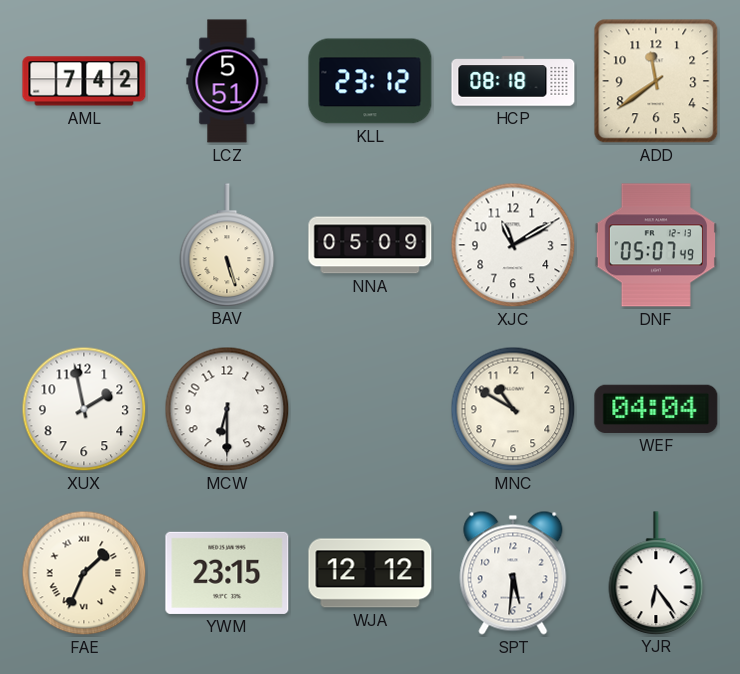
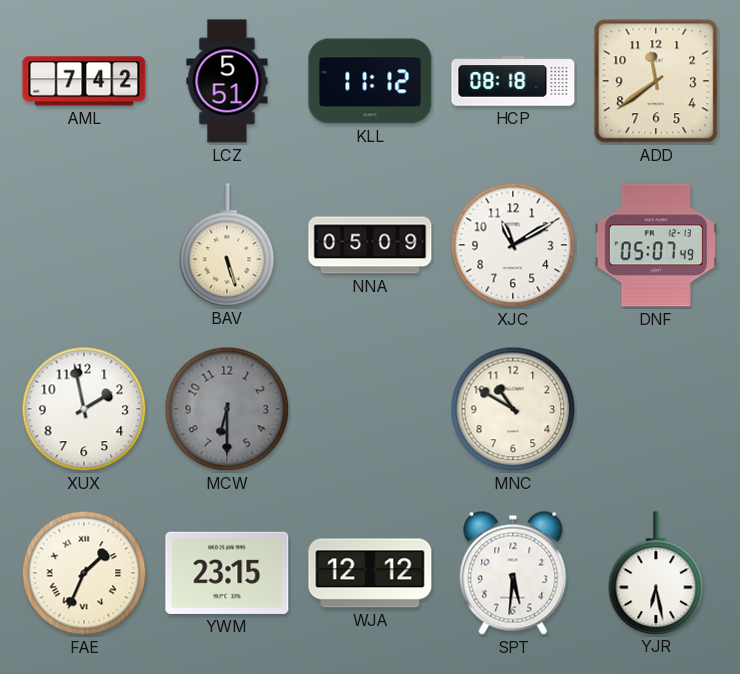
KLL: 23:12 -> 11:12
MCW dial: white -> grey
WEF: 04:04 -> none
YJR: 6:24 -> 6:28
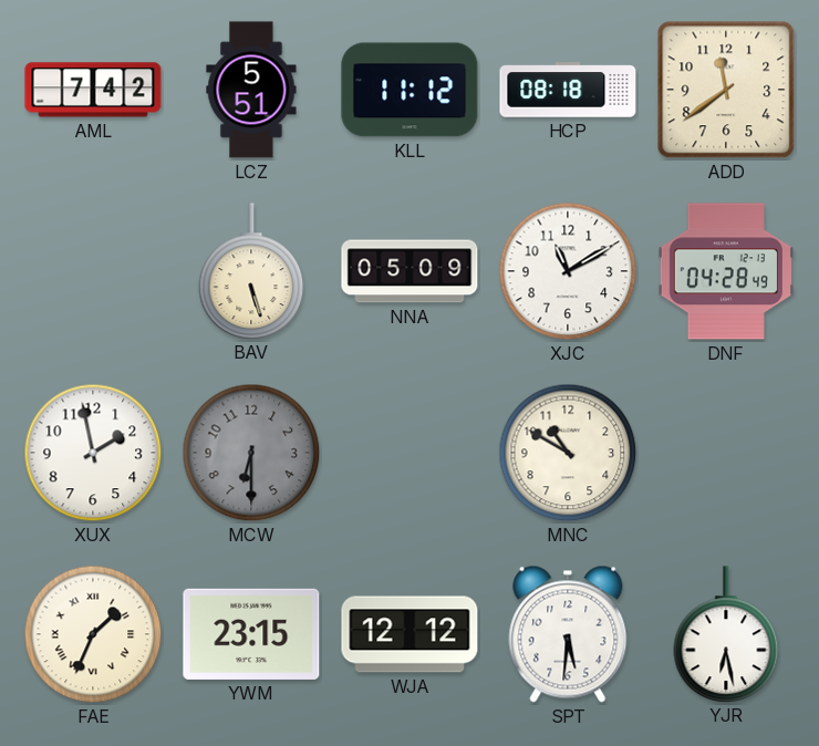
DNF: 05:07 -> 04:28
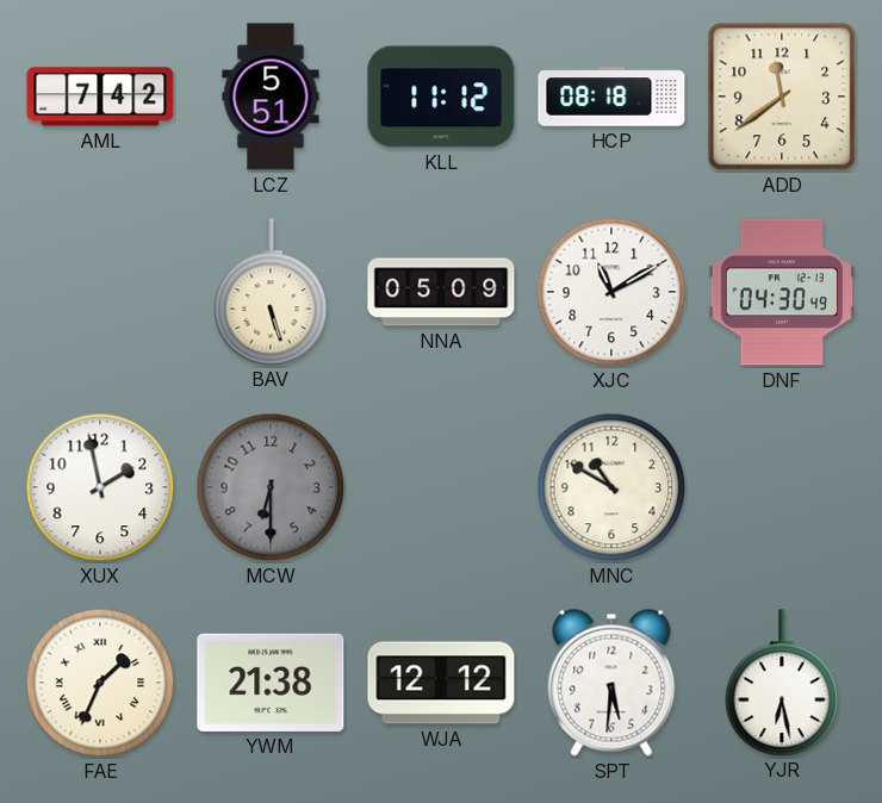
DNF: 04:28 -> 04:30
YWM: 23:15 -> 21:38
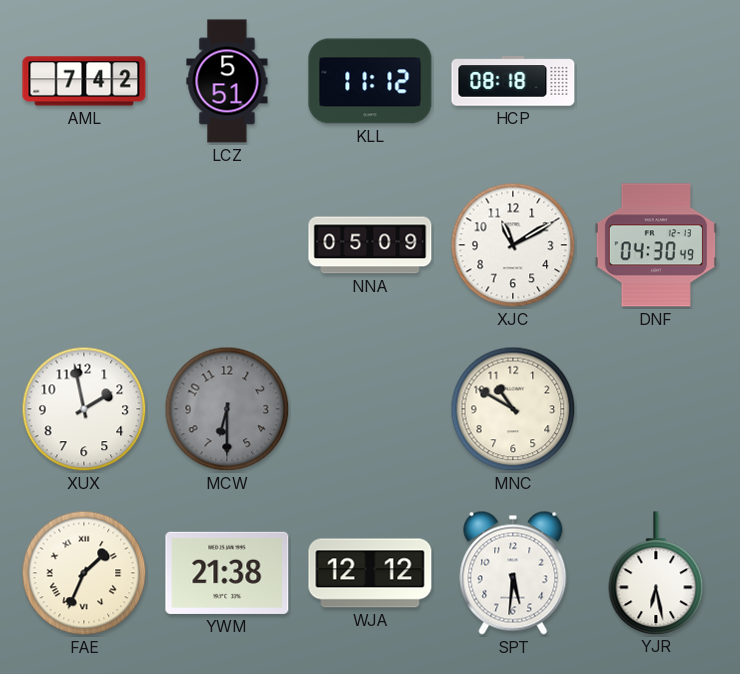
ADD: 11:39 -> none
BAV: 5:27 -> none
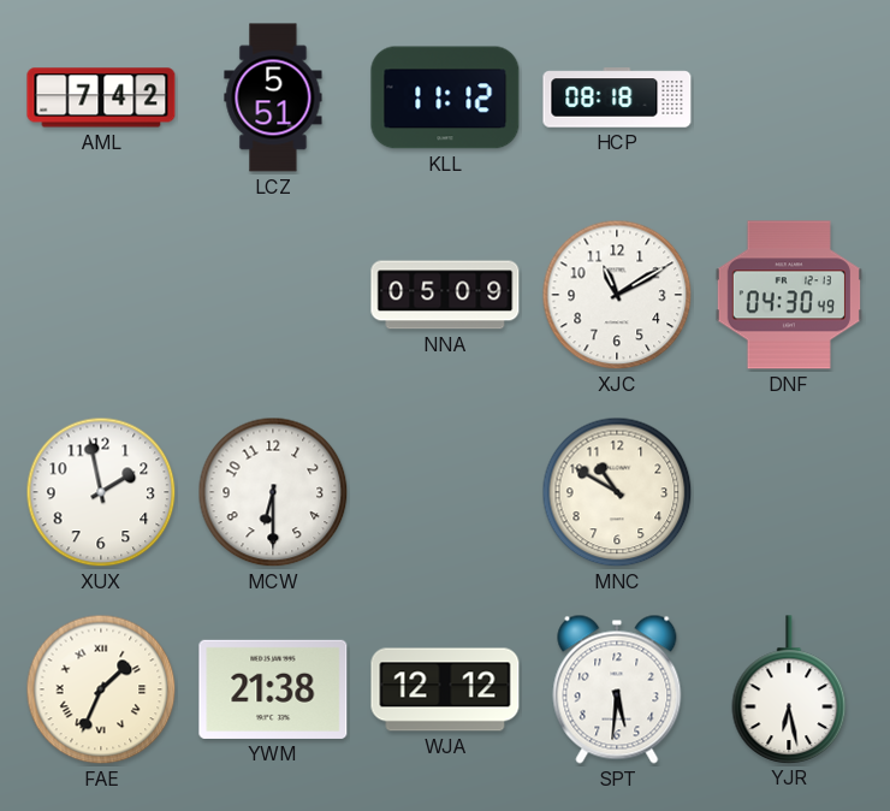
MCW dial: grey -> white
